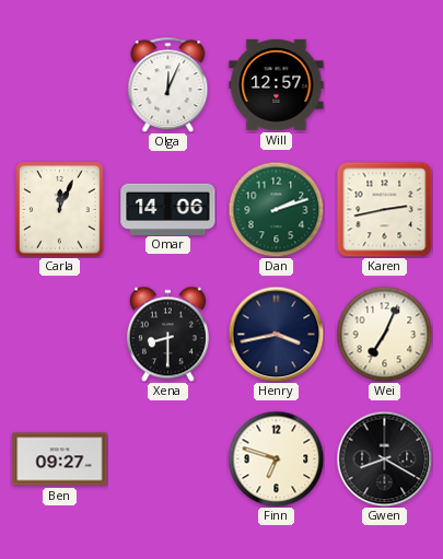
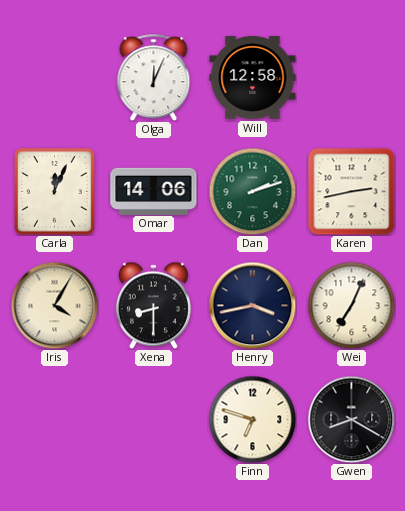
Will: 12:57 -> 12:58
Iris: none -> 4:05
Ben: 09:27 -> none
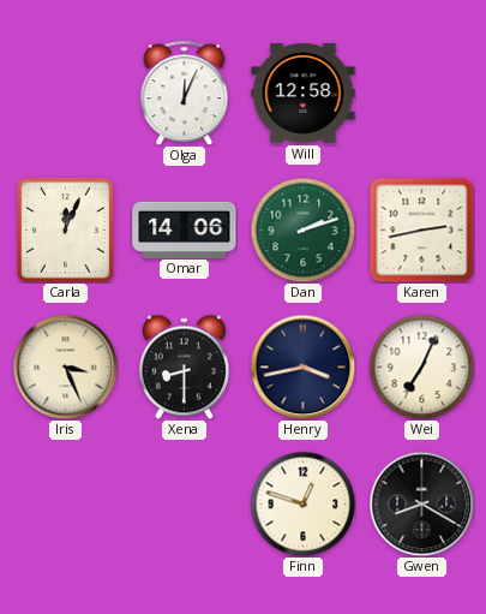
Iris: 4:05 -> 3:26
Finn: 6:48 -> 12:48
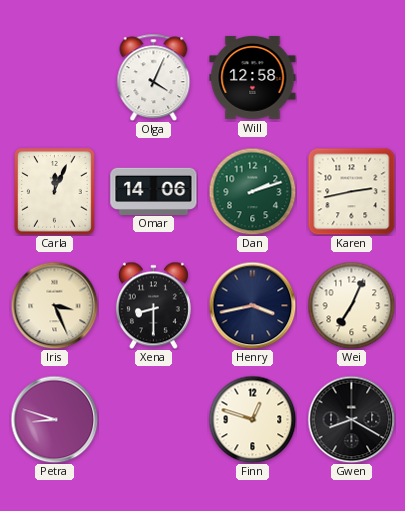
Olga: 12:04 -> 4:04
Petra: none -> 8:48
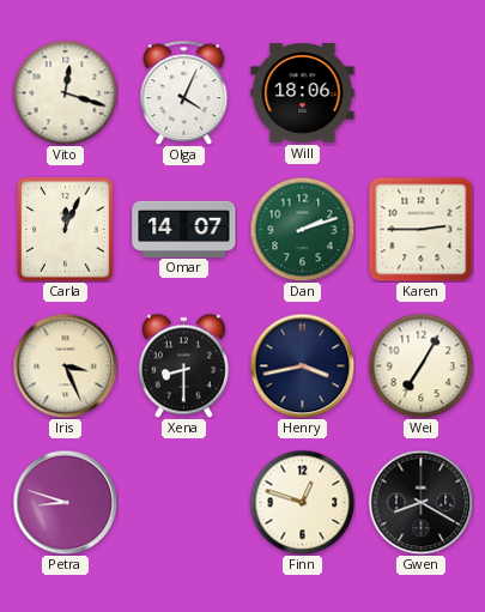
Vito: none -> 12:18
Will: 12:58 -> 18:06
Omar: 14:06 -> 14:07
Karen: 2:43 -> 2:45
Wei: 7:04 -> 7:05
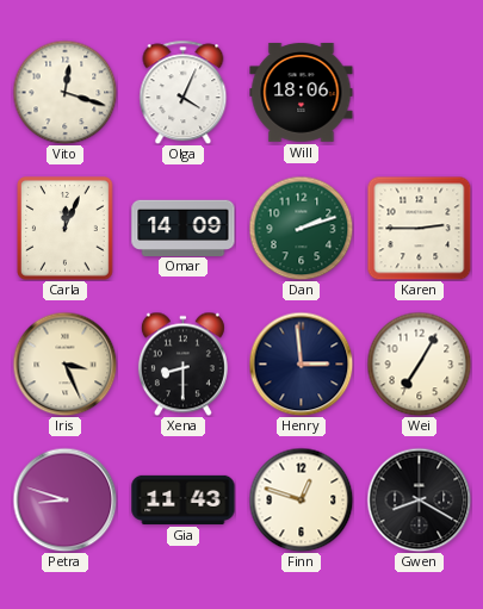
Omar: 14:07 -> 14:09
Henry: 3:43 -> 2:59
Gia: none -> 11:43
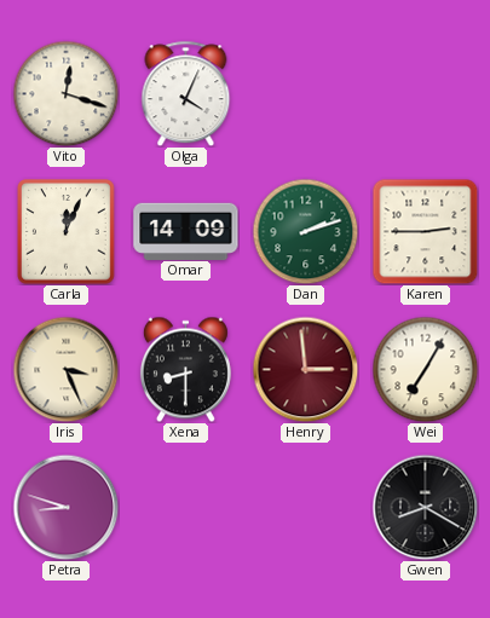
Will: 18:06 -> none
Henry dial: navy -> burgundy
Gia: 11:43 -> none
Finn: 12:48 -> none
